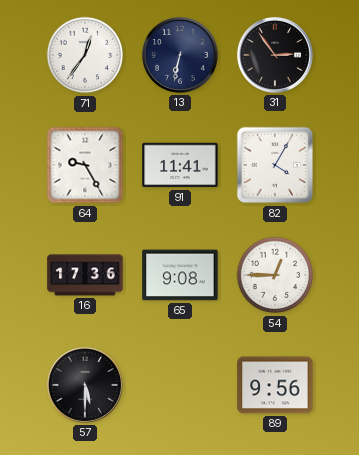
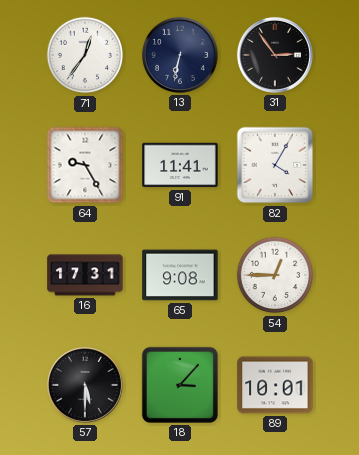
16: 17:36 -> 17:31
18: none -> 3:07
89: 9:56 -> 10:01
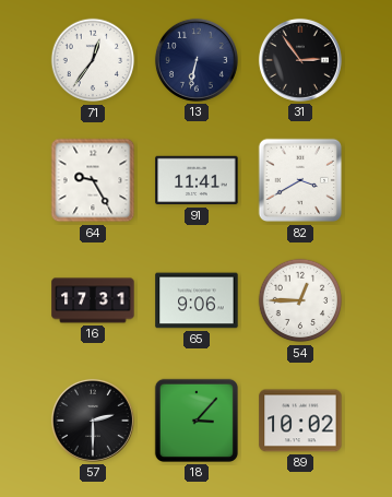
82: 4:05 -> 3:40
65: 9:08 -> 9:06
57: 5:30 -> 2:30
89: 10:01 -> 10:02
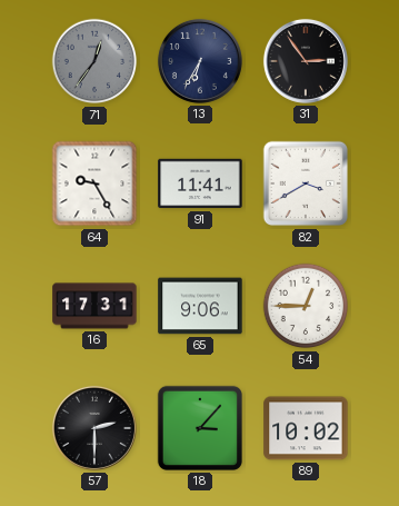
71 dial: white -> grey
13: 6:32 -> 6:35
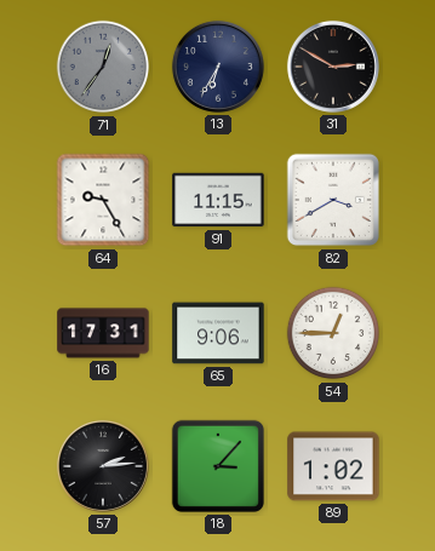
31: 2:54 -> 2:50
91: 11:41 -> 11:15
57: 2:30 -> 2:14
89: 10:02 -> 1:02
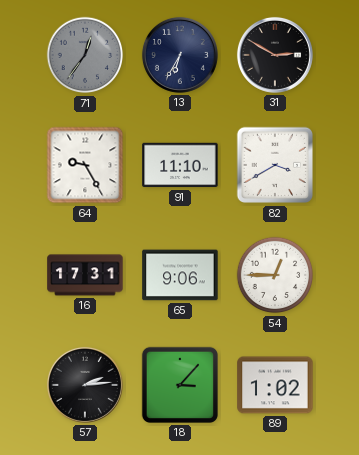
91: 11:15 -> 11:10
